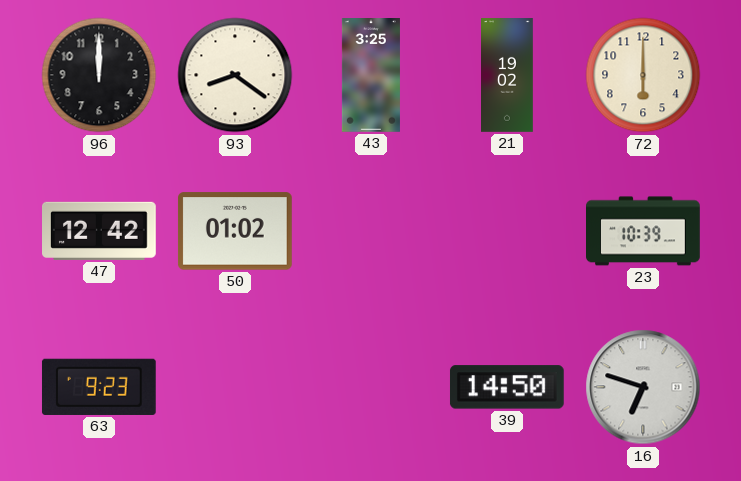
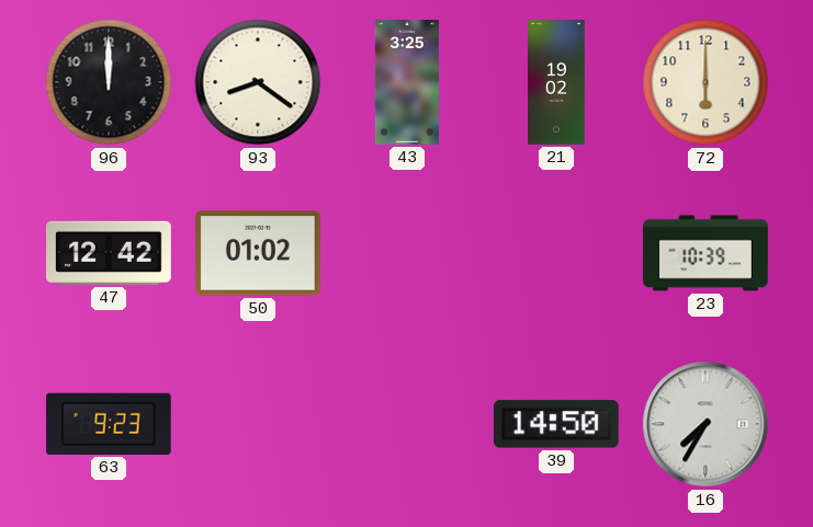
16: 6:48 -> 7:35
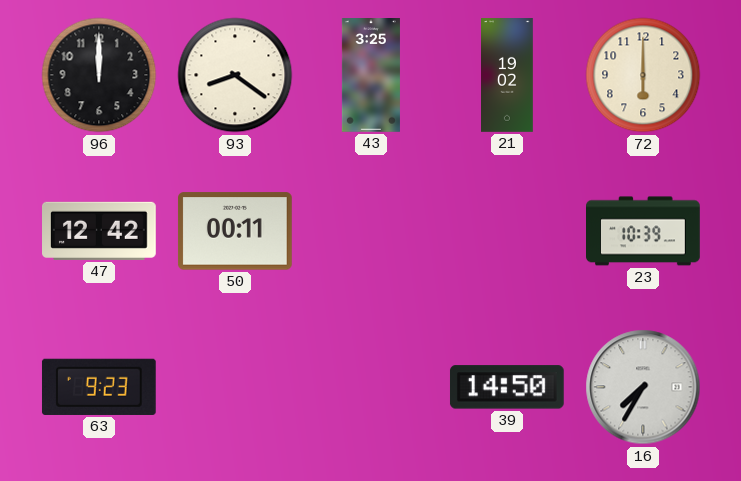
50: 01:02 -> 00:11
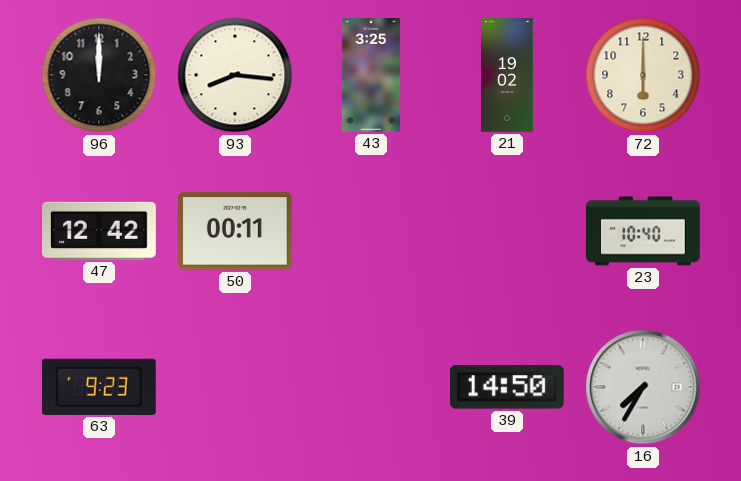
93: 8:21 -> 8:16
23: 10:39 -> 10:40
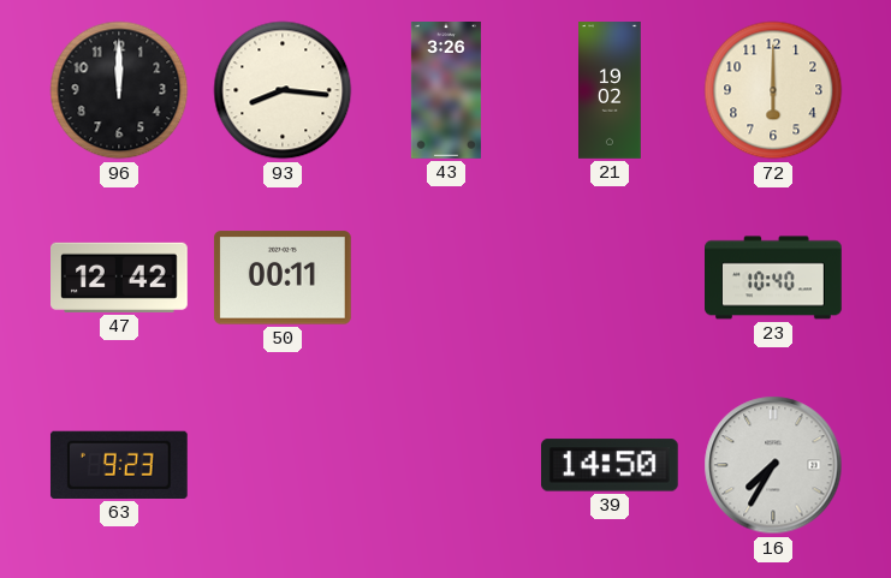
43: 3:25 -> 3:26
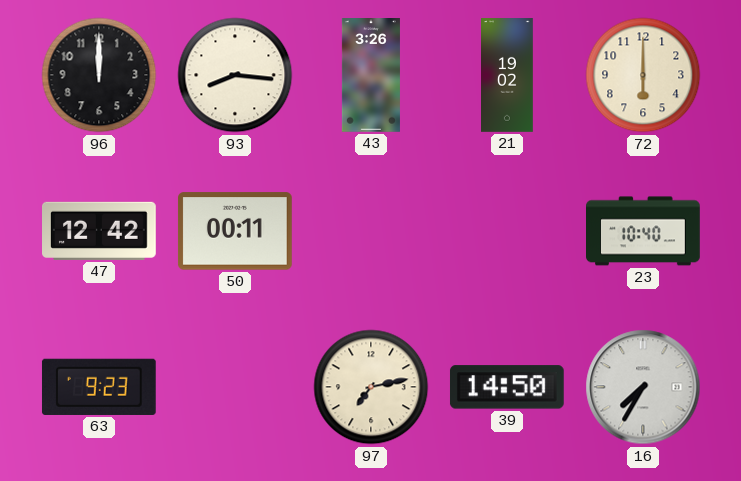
97: none -> 7:13
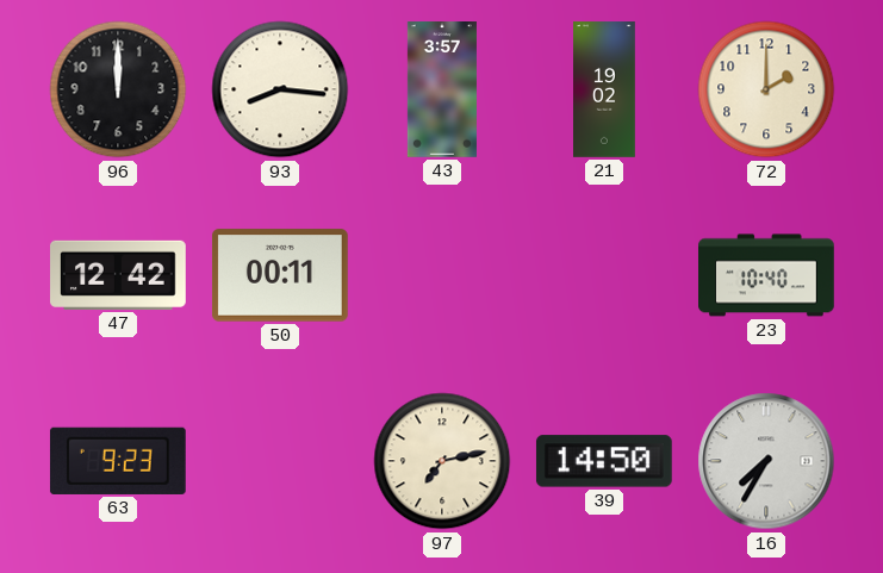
43: 3:26 -> 3:57
72: 6:00 -> 2:00
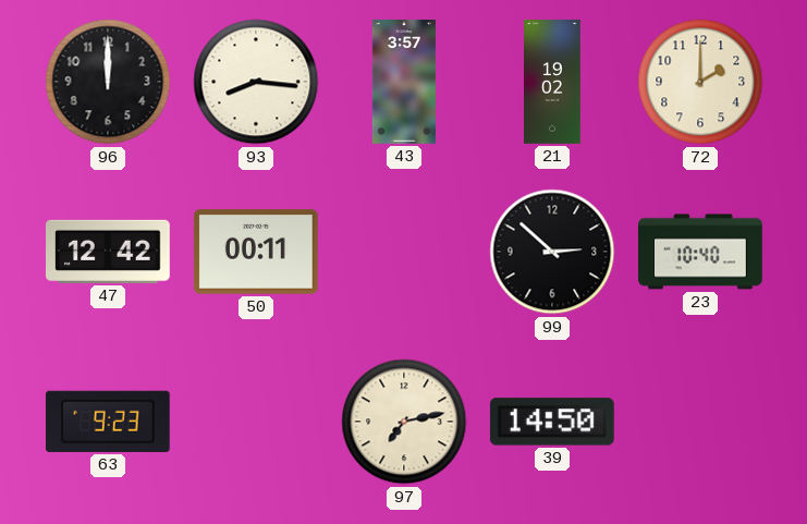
99: none -> 2:52
16: 7:35 -> none
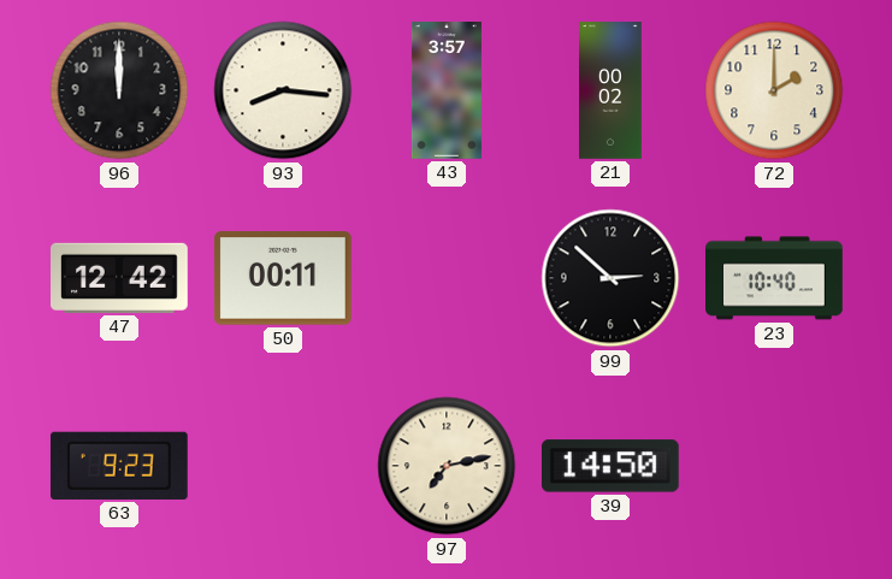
21: 19:02 -> 00:02
